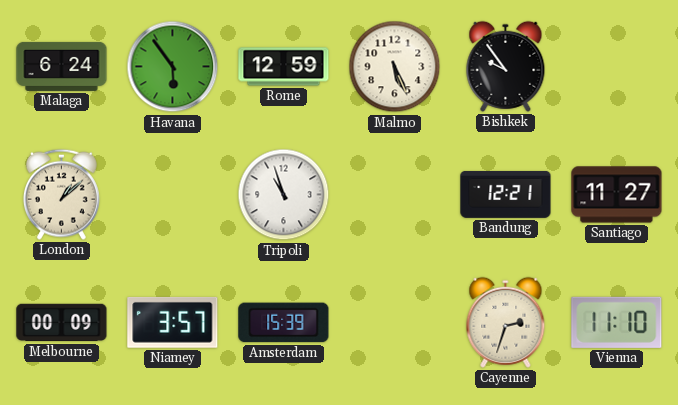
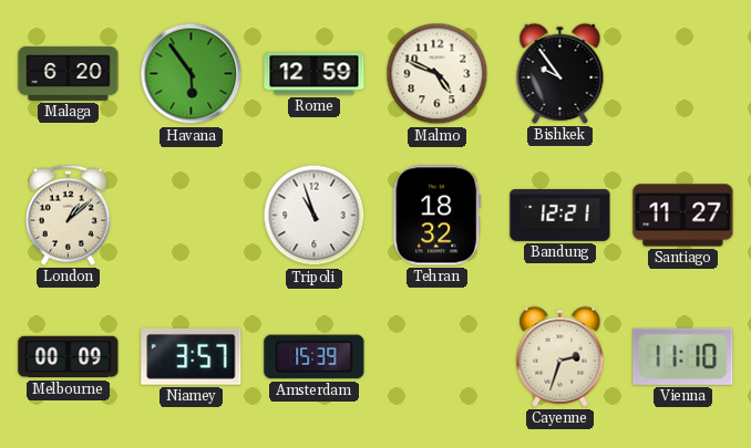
Malaga: 6:24 -> 6:20
Malmo: 5:26 -> 4:49
Tehran: none -> 18:32
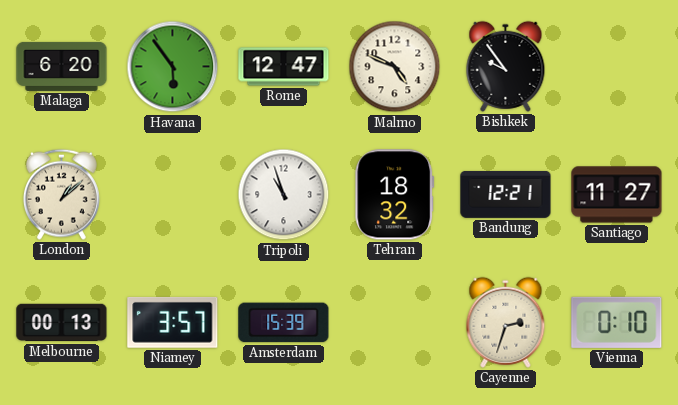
Rome: 12:59 -> 12:47
Melbourne: 00:09 -> 00:13
Vienna: 11:10 -> 0:10
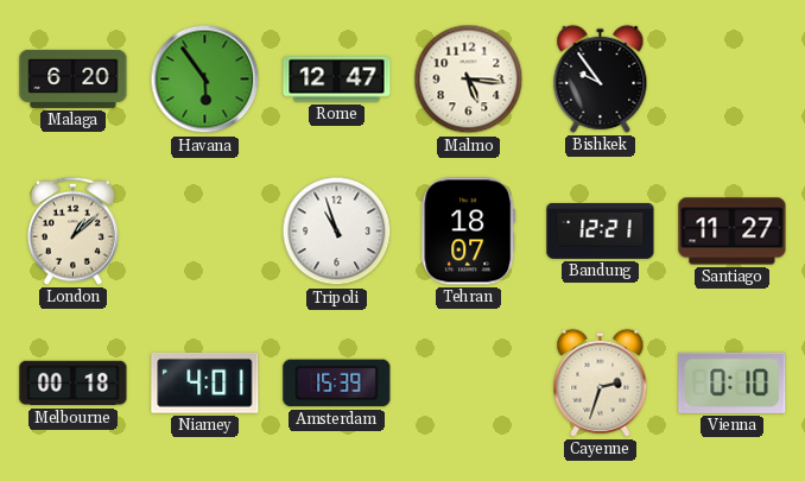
Malmo: 4:49 -> 5:16
Tehran: 18:32 -> 18:07
Melbourne: 00:13 -> 00:18
Niamey: 3:57 -> 4:01
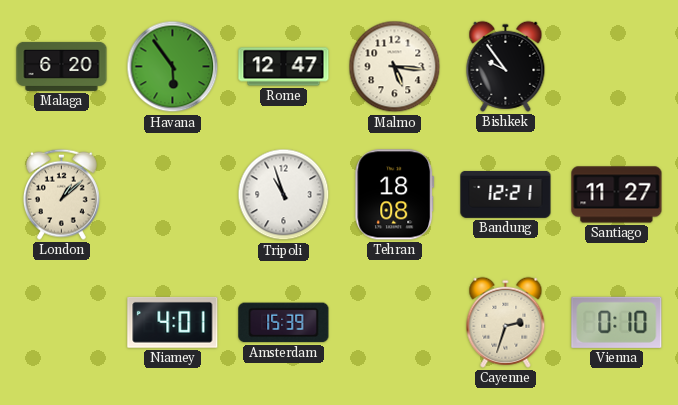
Tehran: 18:07 -> 18:08
Melbourne: 00:18 -> none
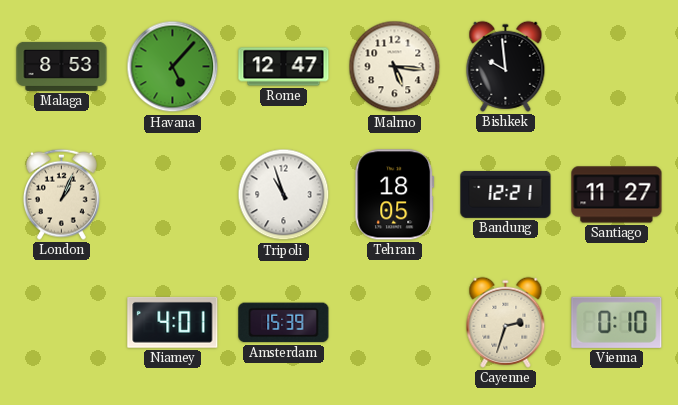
Malaga: 6:20 -> 8:53
Havana: 5:54 -> 5:07
Bishkek: 9:54 -> 9:59
London: 1:08 -> 1:04
Tehran: 18:08 -> 18:05
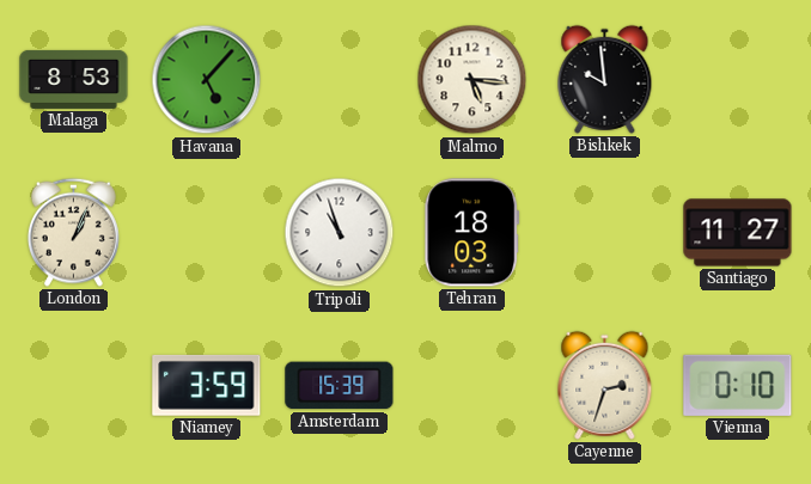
Rome: 12:47 -> none
Tehran: 18:05 -> 18:03
Bandung: 12:21 -> none
Niamey: 4:01 -> 3:59
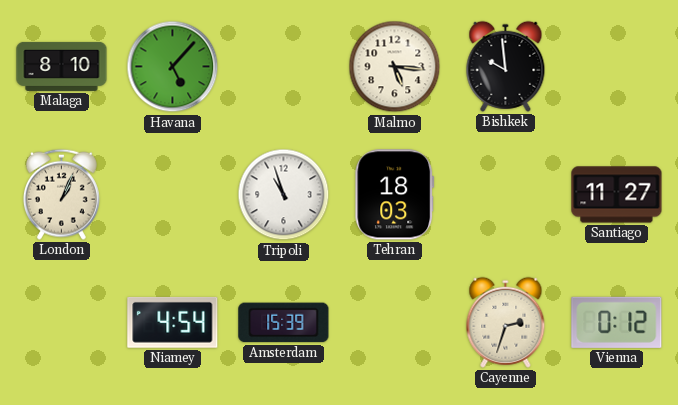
Malaga: 8:53 -> 8:10
Niamey: 3:59 -> 4:54
Vienna: 0:10 -> 0:12
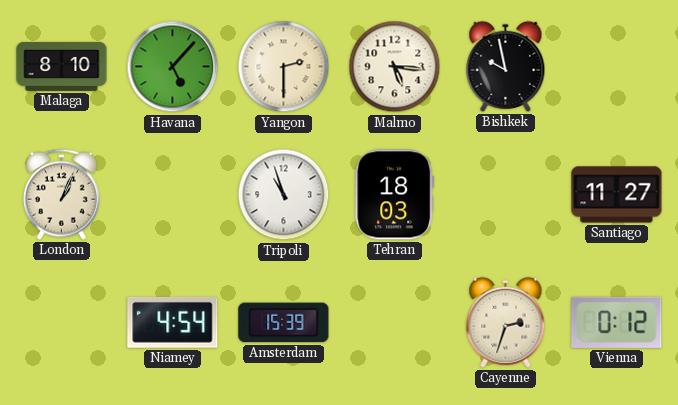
Yangon: none -> 2:30
Bishkek: 9:59 -> 9:58
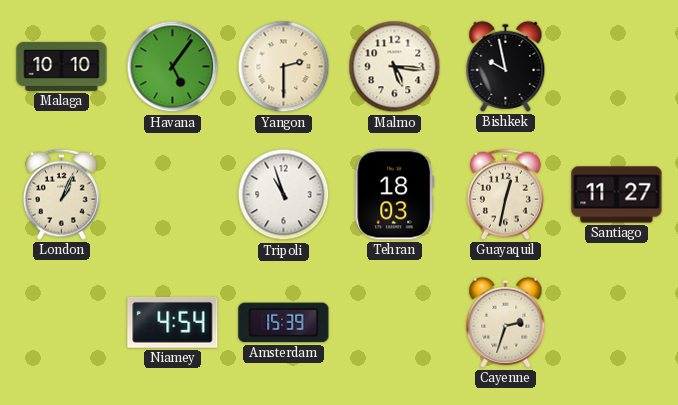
Malaga: 8:10 -> 10:10
Havana: 5:07 -> 5:06
Guayaquil: none -> 12:32
Vienna: 0:12 -> none
